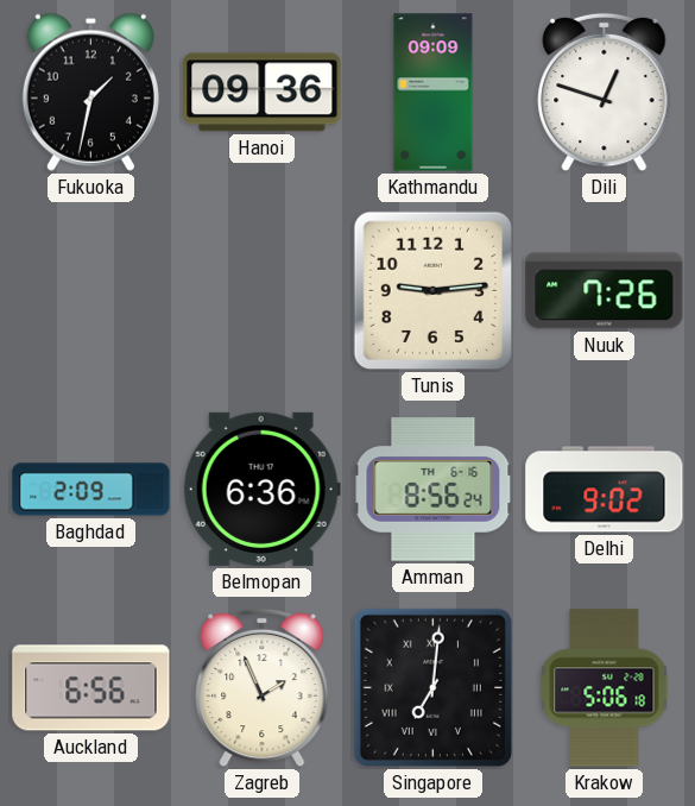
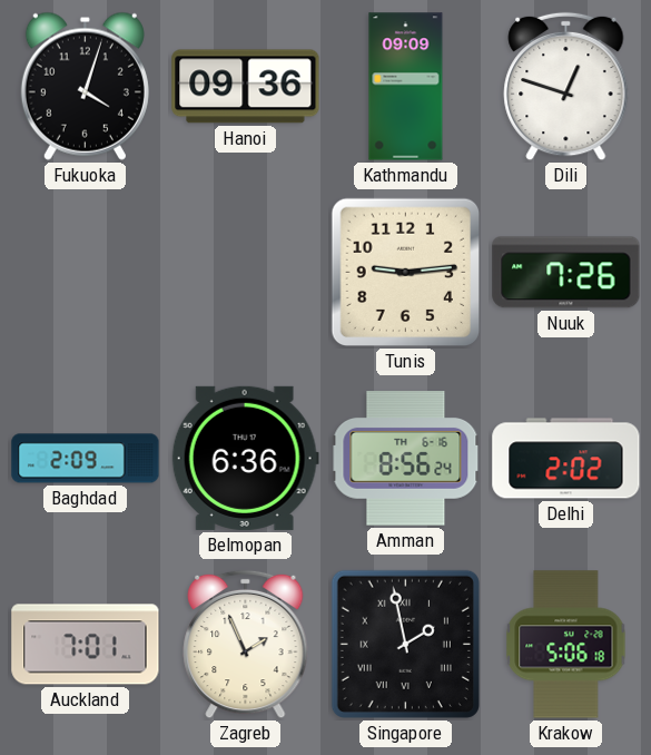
Fukuoka: 1:32 -> 4:03
Delhi: 9:02 -> 2:02
Auckland: 6:56 -> 7:01
Singapore: 7:01 -> 1:58
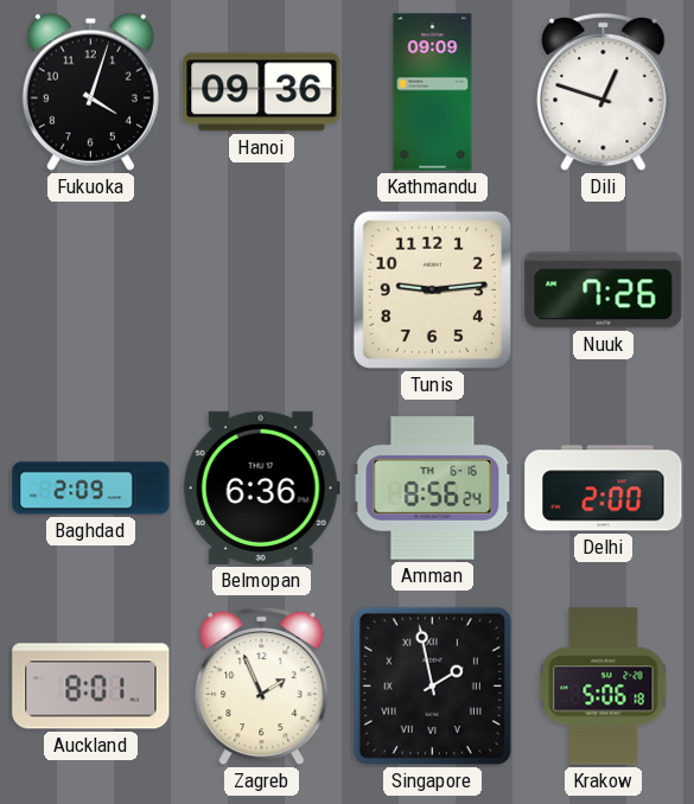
Delhi: 2:02 -> 2:00
Auckland: 7:01 -> 8:01
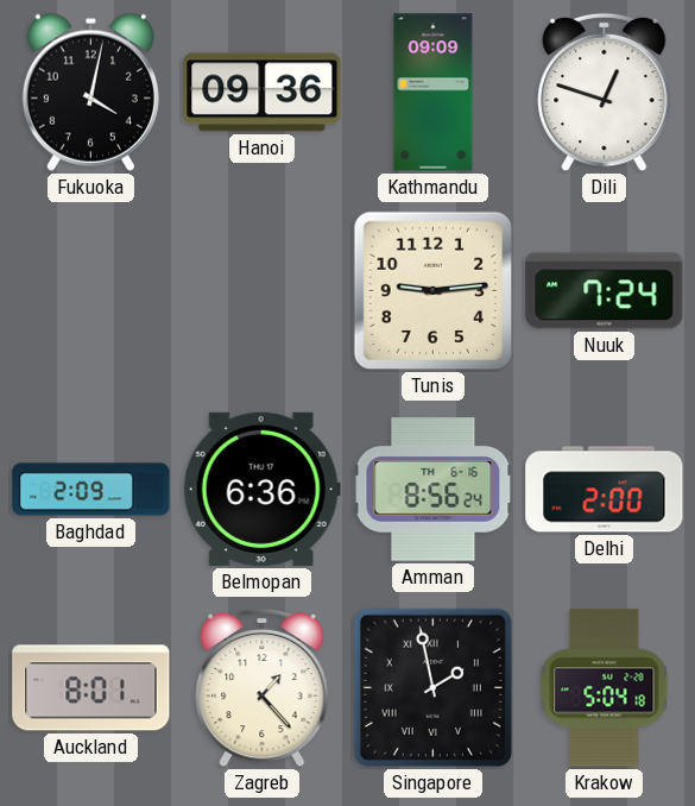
Fukuoka: 4:03 -> 4:02
Nuuk: 7:26 -> 7:24
Zagreb: 1:56 -> 1:23
Krakow: 5:06 -> 5:04
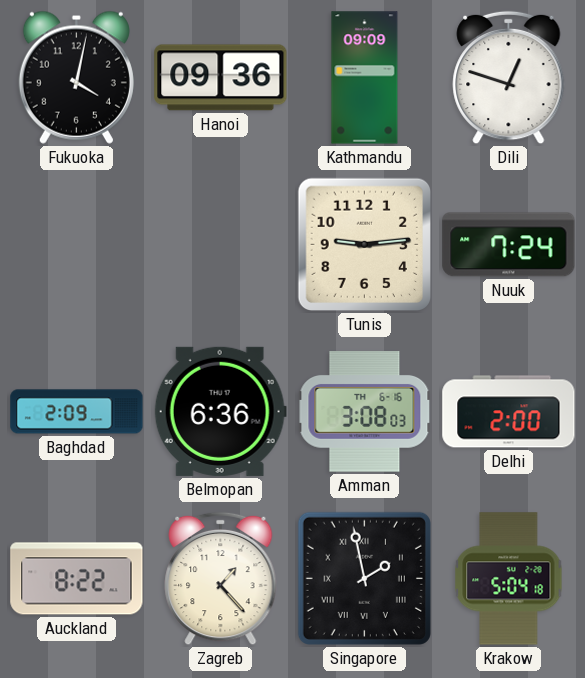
Amman: 8:56 -> 3:08
Auckland: 8:01 -> 8:22
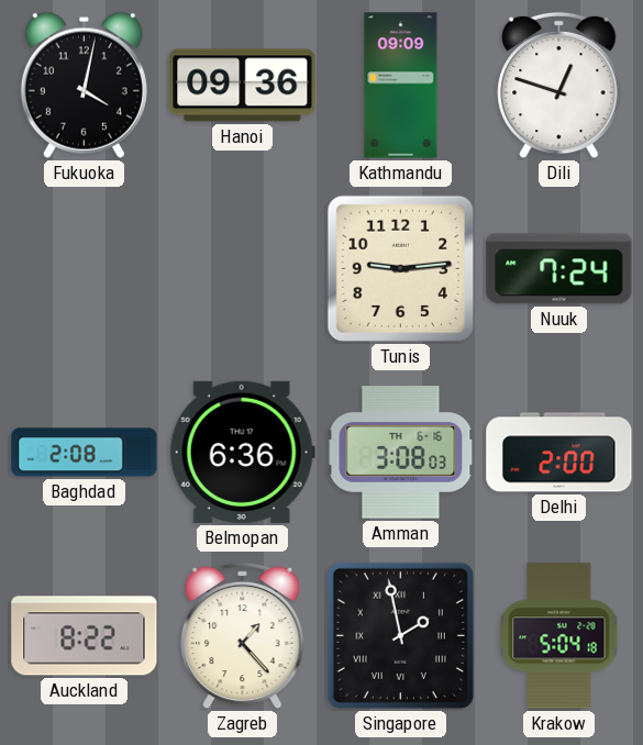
Baghdad: 2:09 -> 2:08
